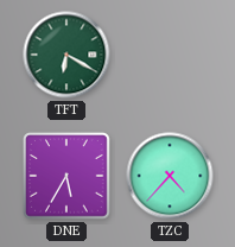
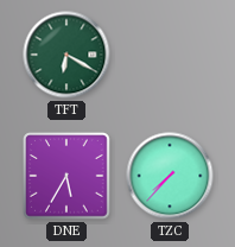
TZC: 4:37 -> 7:37
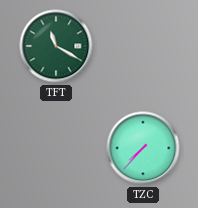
TFT: 6:20 -> 11:20
DNE: 5:35 -> none
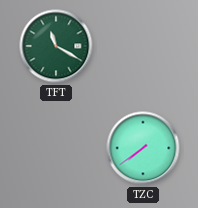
TZC: 7:37 -> 7:39
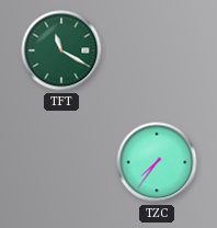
TZC: 7:39 -> 7:36
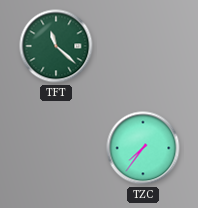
TFT: 11:20 -> 11:22
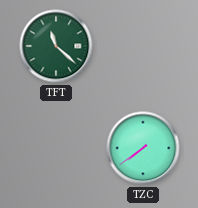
TZC: 7:36 -> 7:39
